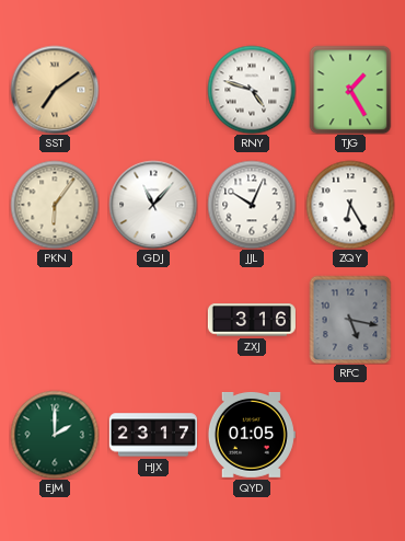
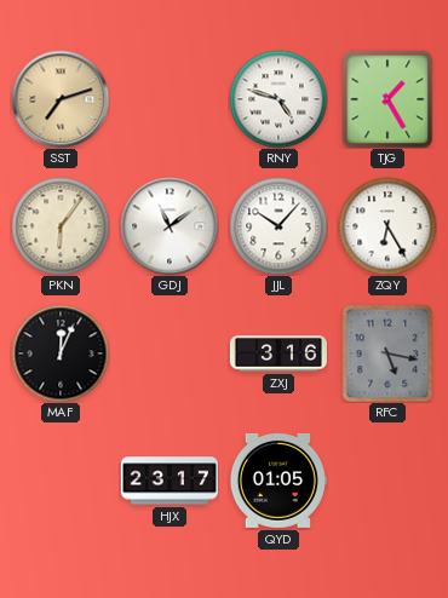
SST: 7:09 -> 7:12
GDJ: 11:07 -> 11:09
JJL: 10:04 -> 10:07
MAF: none -> 12:04
EJM: 2:00 -> none
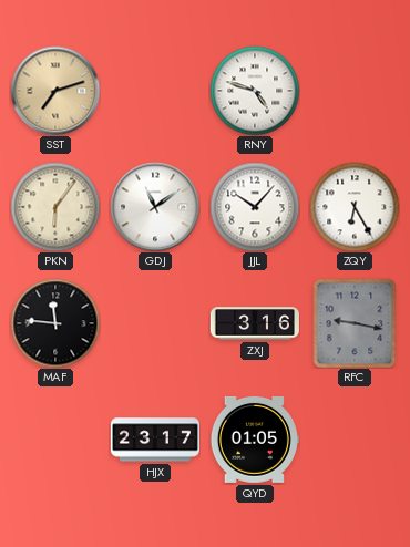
TJG: 1:25 -> none
MAF: 12:04 -> 11:46
RFC: 5:17 -> 9:17
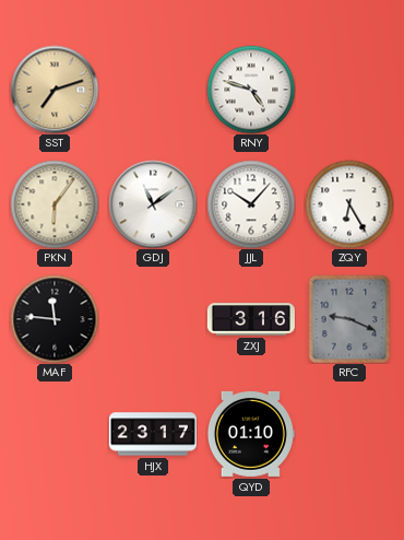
RFC: 9:17 -> 9:19
QYD: 01:05 -> 01:10
